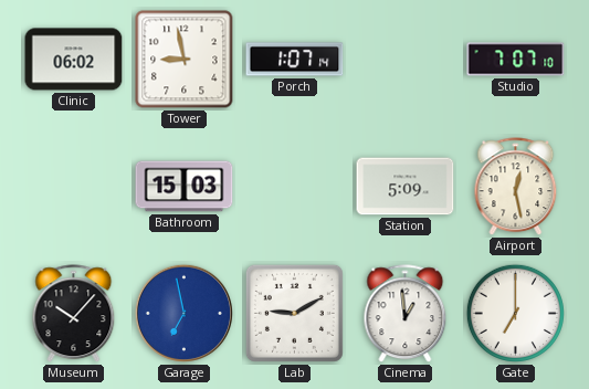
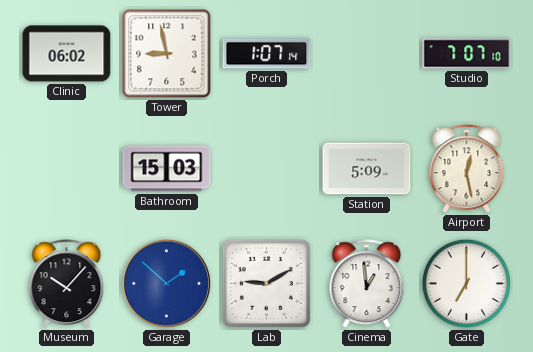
Garage: 6:58 -> 1:52
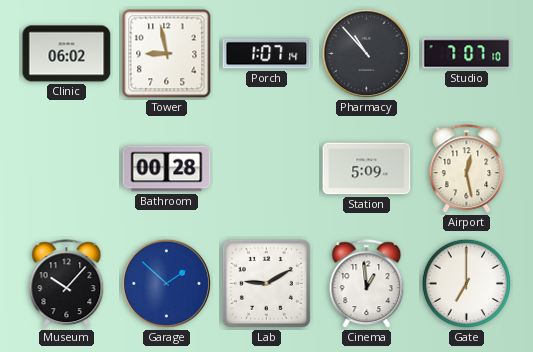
Pharmacy: none -> 10:53
Bathroom: 15:03 -> 00:28
